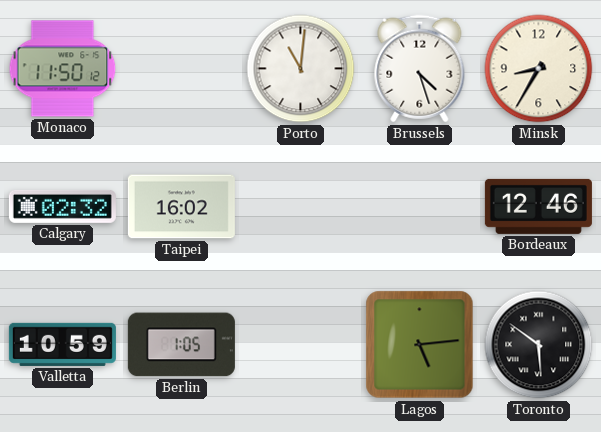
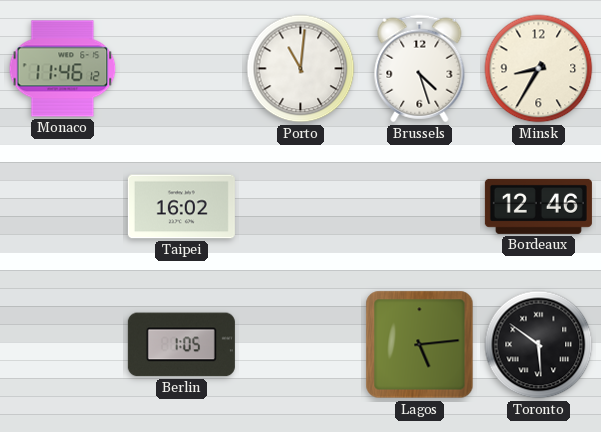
Monaco: 11:50 -> 11:46
Calgary: 02:32 -> none
Valletta: 10:59 -> none
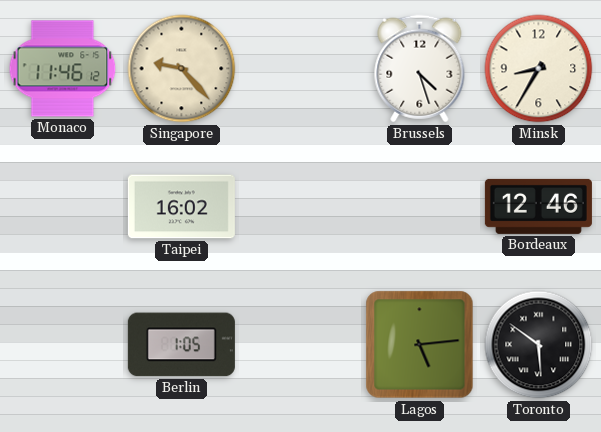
Singapore: none -> 9:23
Porto: 11:01 -> none
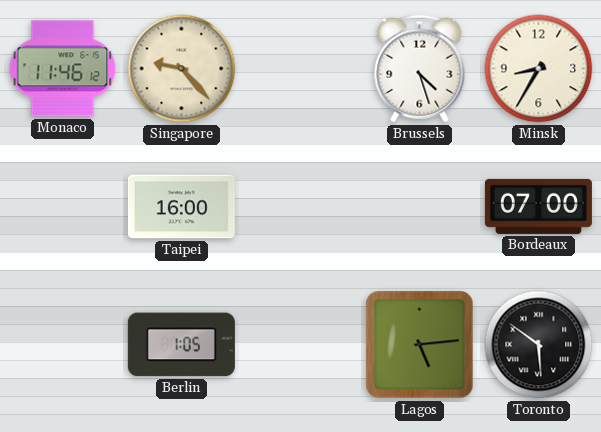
Taipei: 16:02 -> 16:00
Bordeaux: 12:46 -> 07:00
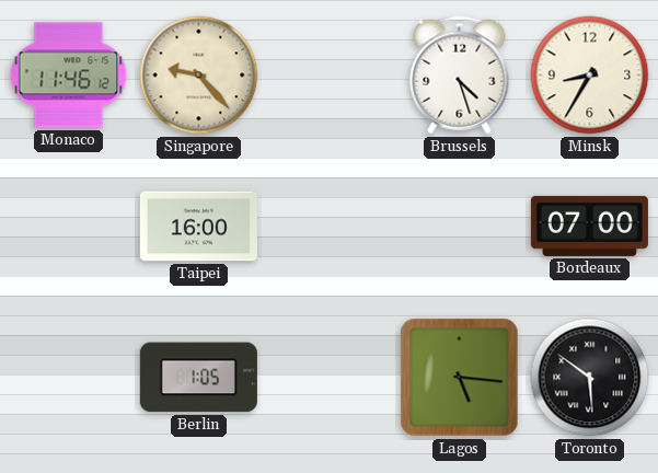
Lagos: 5:14 -> 5:16
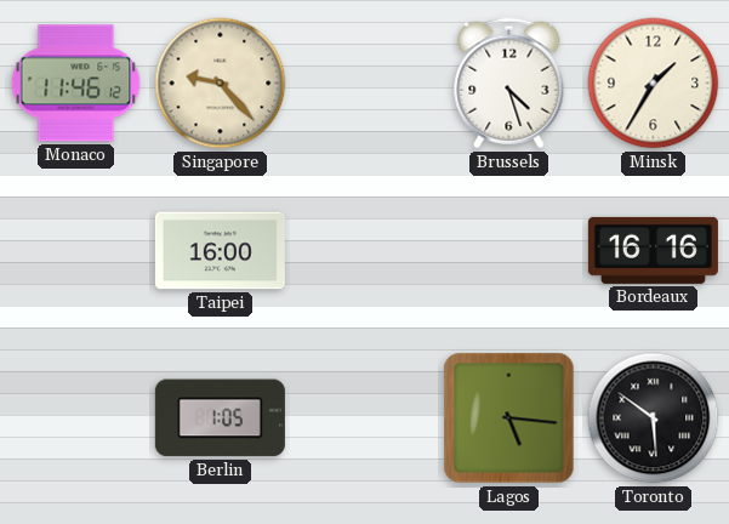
Minsk: 8:35 -> 1:35
Bordeaux: 07:00 -> 16:16
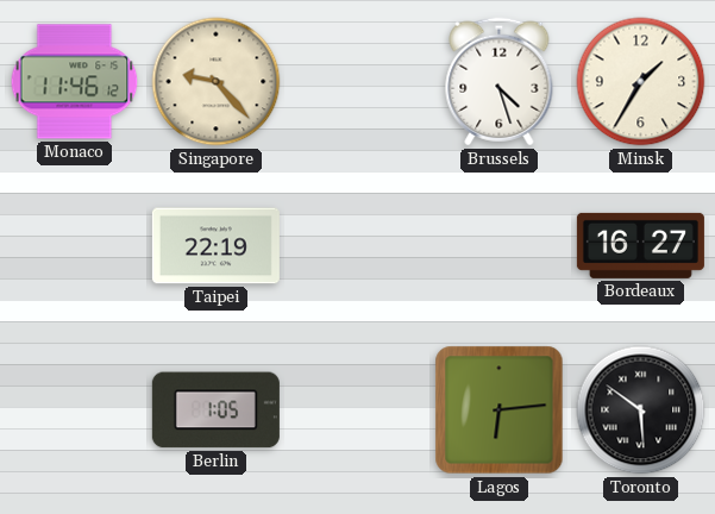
Taipei: 16:00 -> 22:19
Bordeaux: 16:16 -> 16:27
Lagos: 5:16 -> 6:14
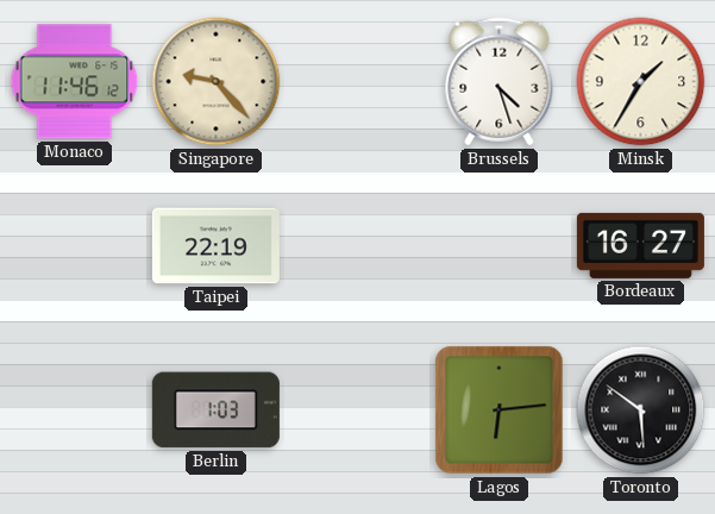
Berlin: 1:05 -> 1:03
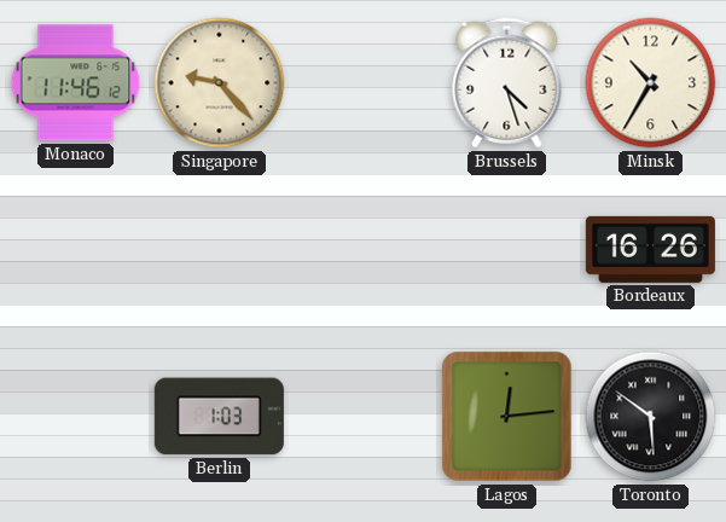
Minsk: 1:35 -> 10:35
Taipei: 22:19 -> none
Bordeaux: 16:27 -> 16:26
Lagos: 6:14 -> 12:14
